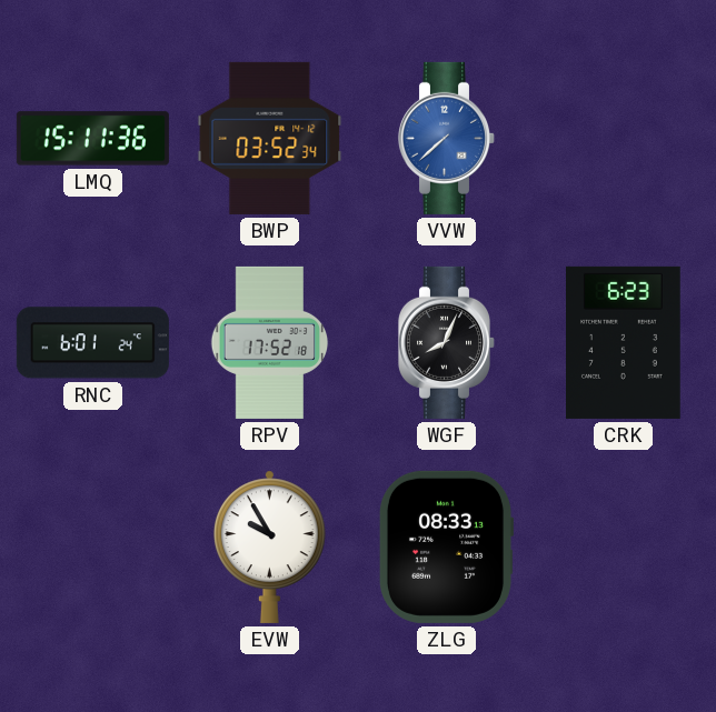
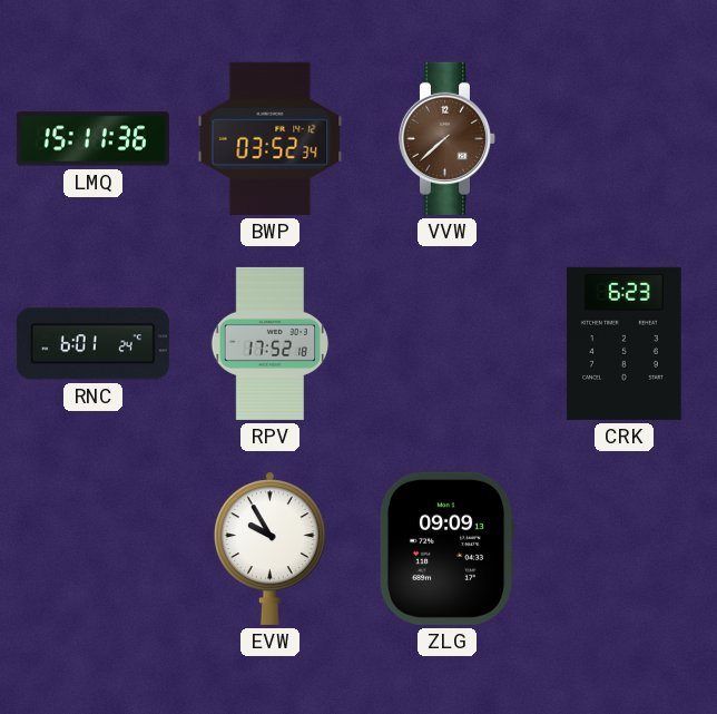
VVW dial: blue -> brown
WGF: 8:04 -> none
ZLG: 08:33 -> 09:09
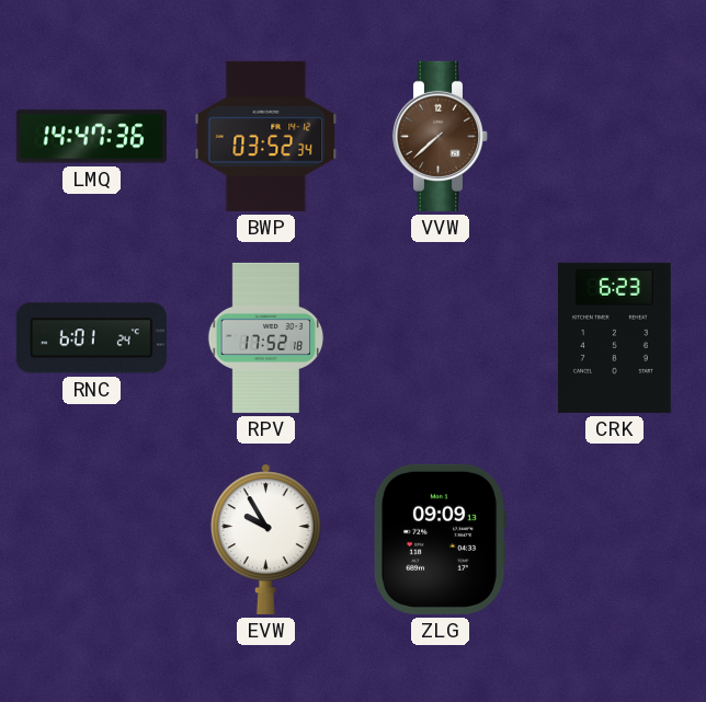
LMQ: 15:11 -> 14:47
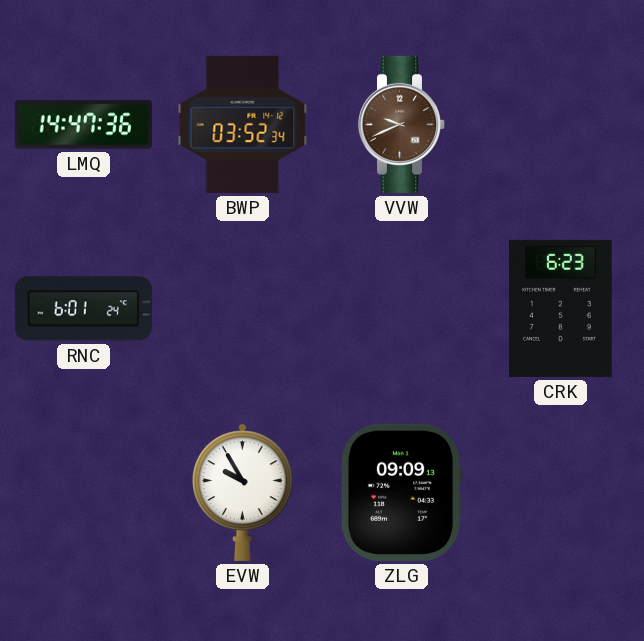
VVW: 7:38 -> 9:41
RPV: 17:52 -> none
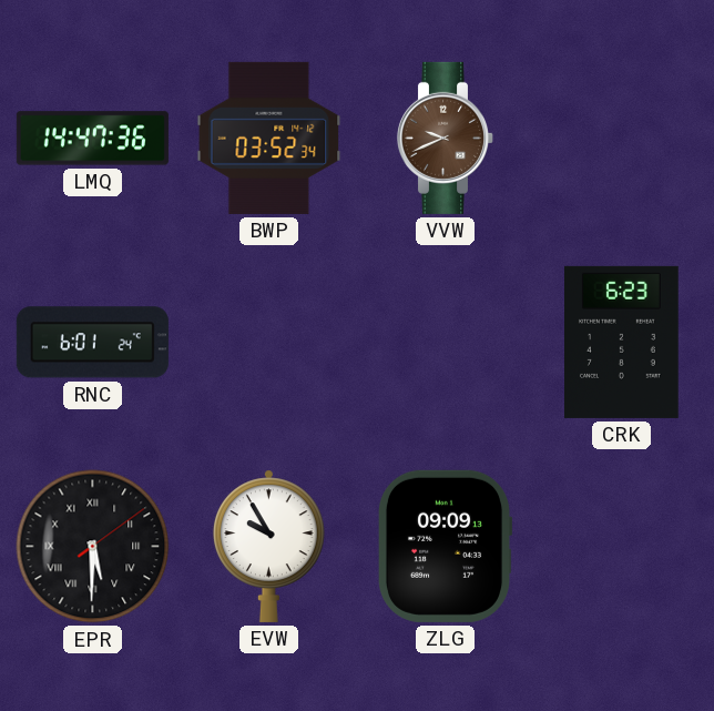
EPR: none -> 5:30
